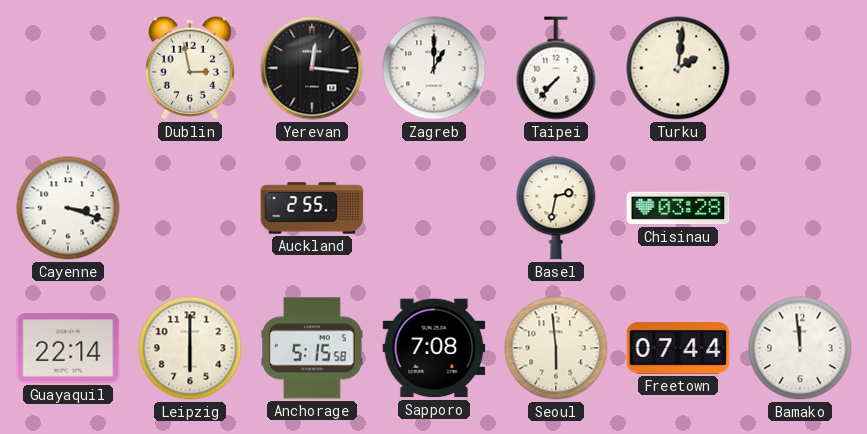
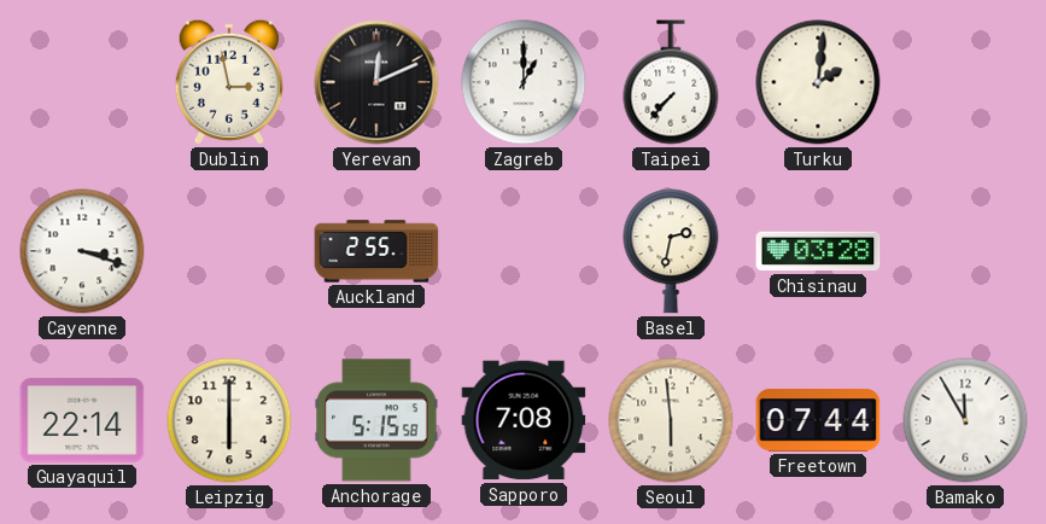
Yerevan: 12:16 -> 12:11
Bamako: 11:59 -> 11:55
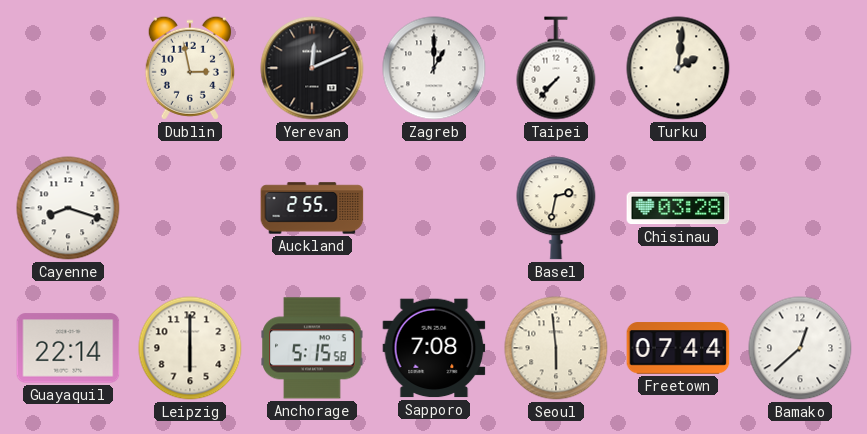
Cayenne: 3:18 -> 8:18
Bamako: 11:55 -> 12:38
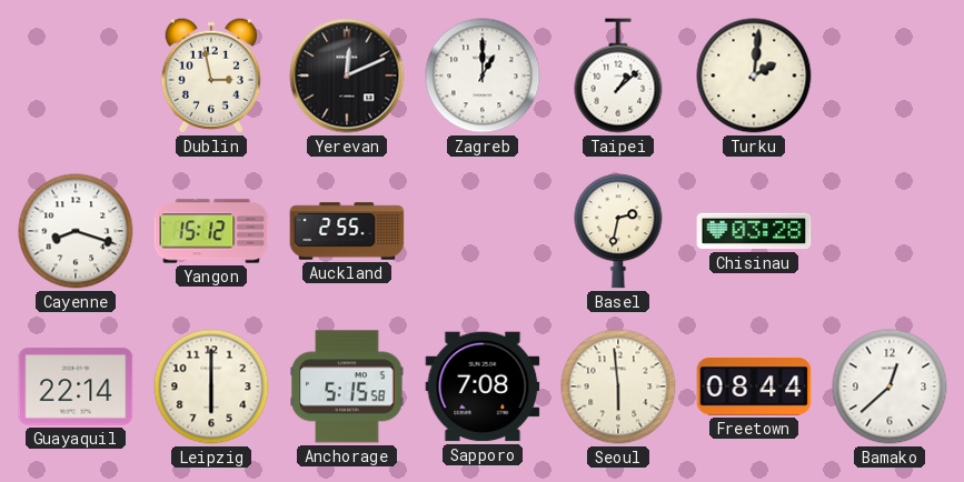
Taipei: 7:37 -> 1:08
Yangon: none -> 15:12
Freetown: 07:44 -> 08:44
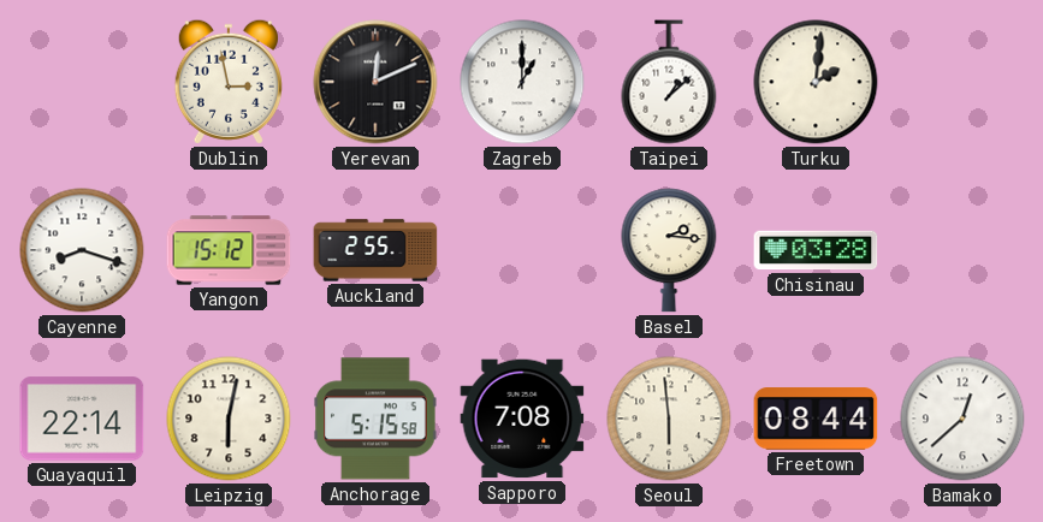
Basel: 2:32 -> 2:16
Leipzig: 6:00 -> 6:02
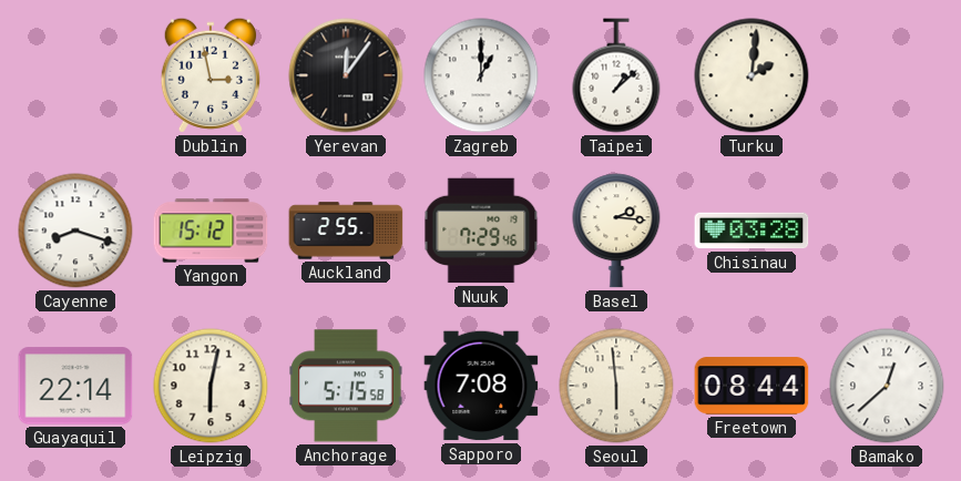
Yerevan: 12:11 -> 12:06
Nuuk: none -> 7:29
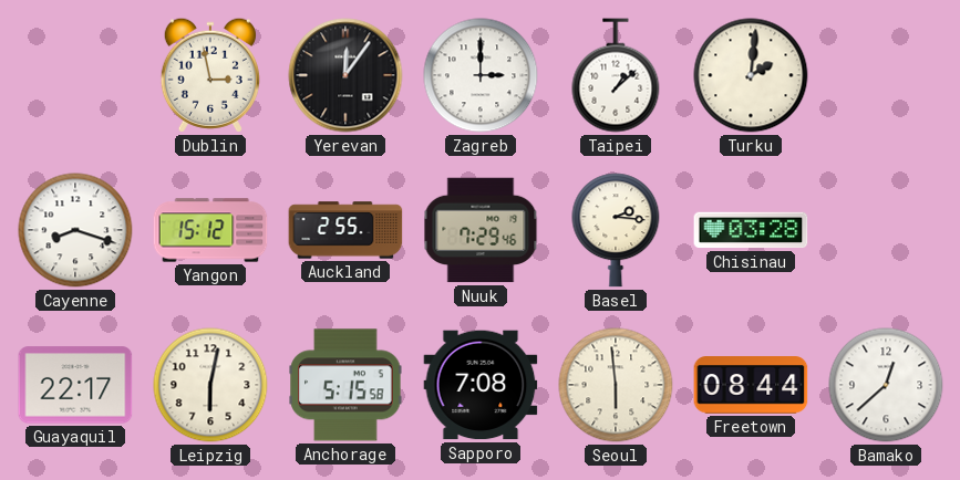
Zagreb: 1:00 -> 3:00
Guayaquil: 22:14 -> 22:17
